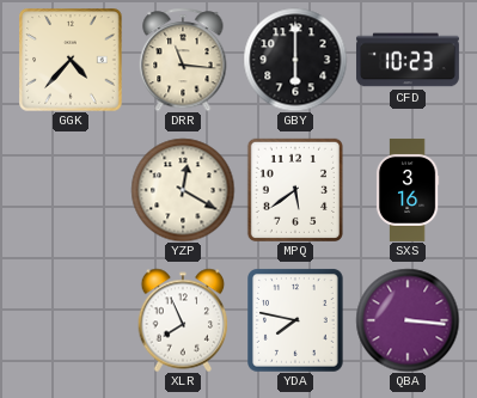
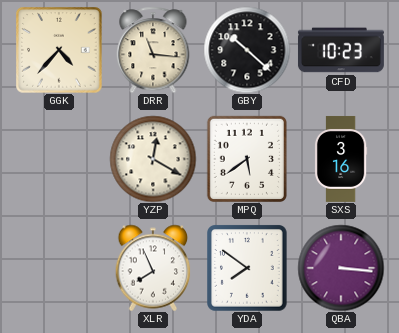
GBY: 6:00 -> 10:22
YDA: 7:47 -> 7:51
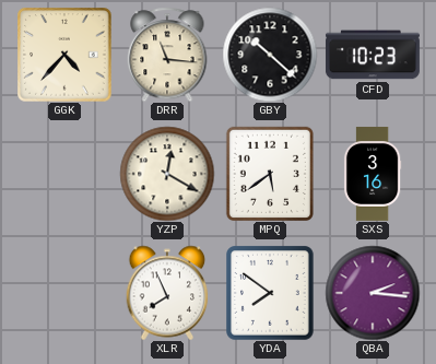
QBA: 3:16 -> 2:16
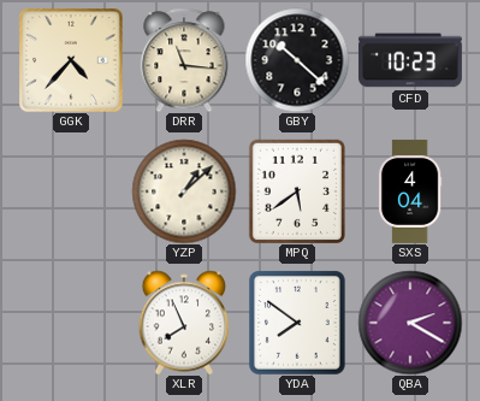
YZP: 12:20 -> 1:08
SXS: 3:16 -> 4:04
QBA: 2:16 -> 2:20
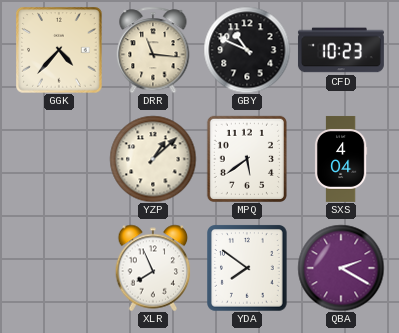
GBY: 10:22 -> 10:49
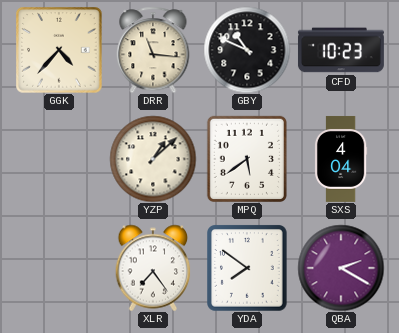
XLR: 7:56 -> 7:24
